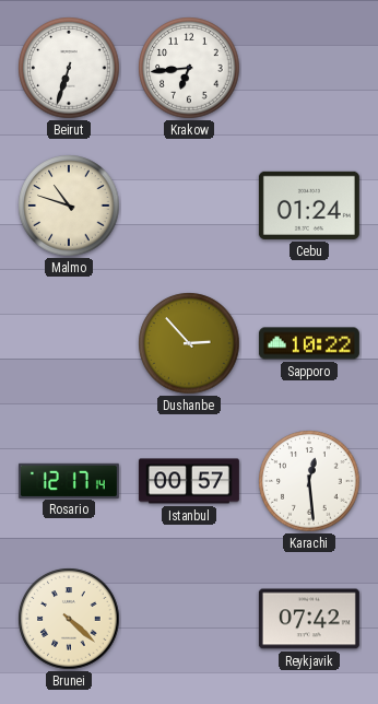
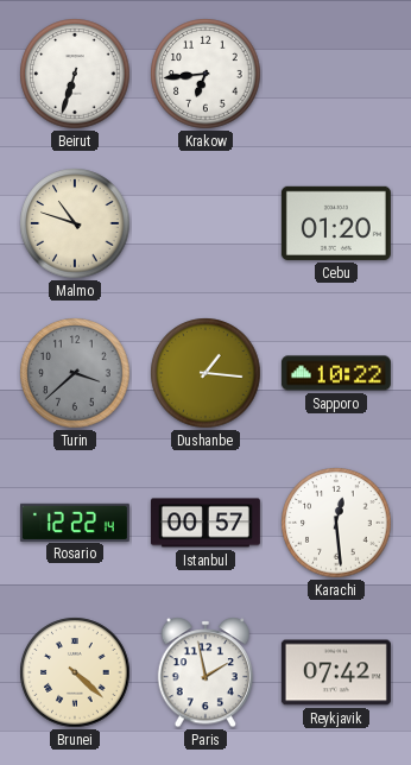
Cebu: 01:24 -> 01:20
Turin: none -> 3:38
Dushanbe: 2:53 -> 1:16
Rosario: 12:17 -> 12:22
Paris: none -> 1:58
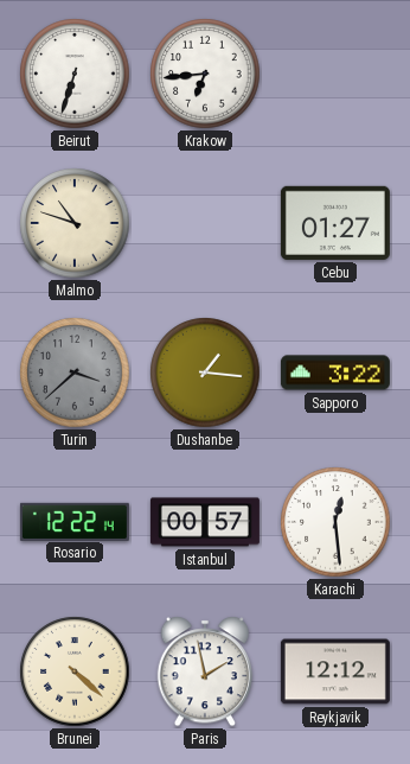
Cebu: 01:20 -> 01:27
Sapporo: 10:22 -> 3:22
Reykjavik: 07:42 -> 12:12
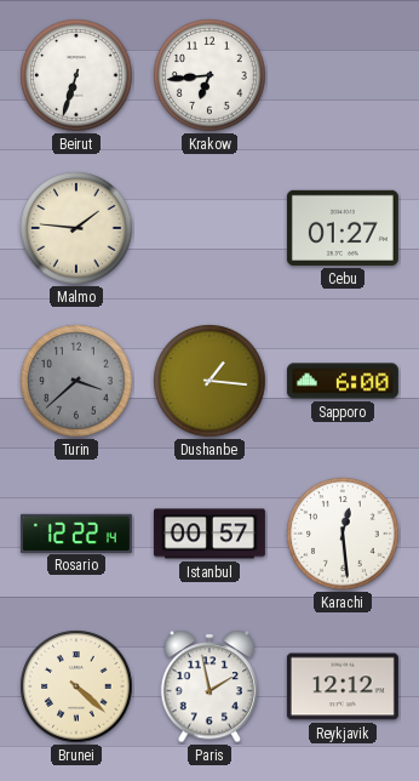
Malmo: 10:48 -> 1:46
Sapporo: 3:22 -> 6:00
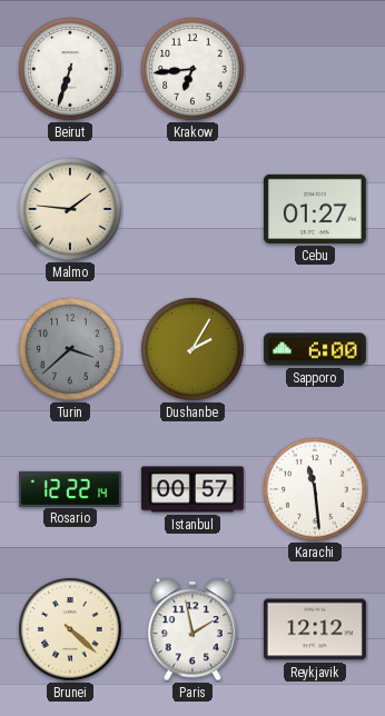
Dushanbe: 1:16 -> 2:05
Karachi: 12:29 -> 11:29
